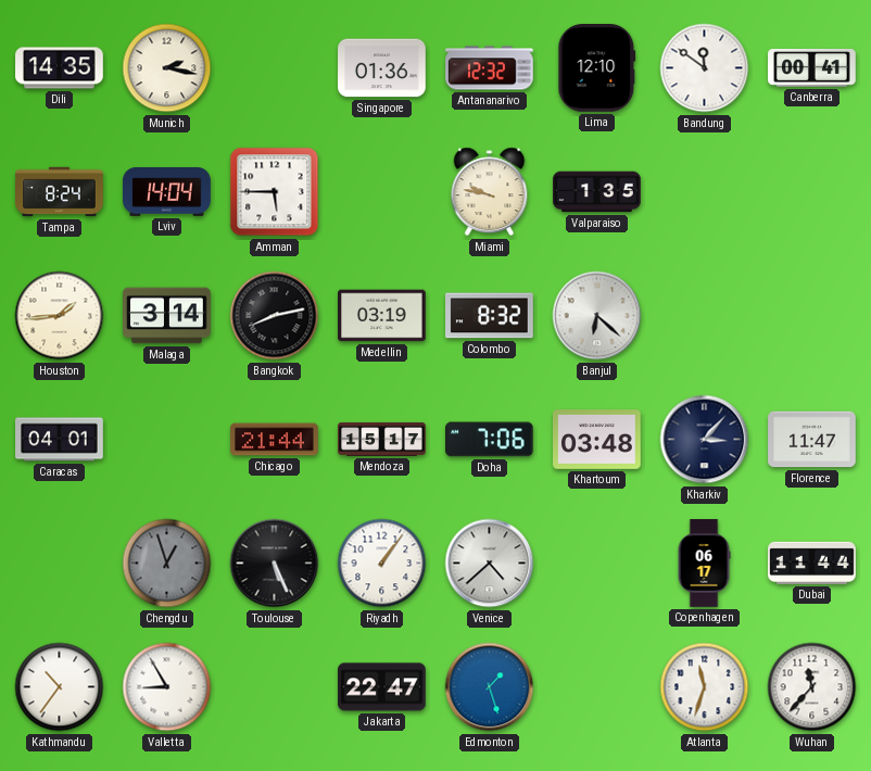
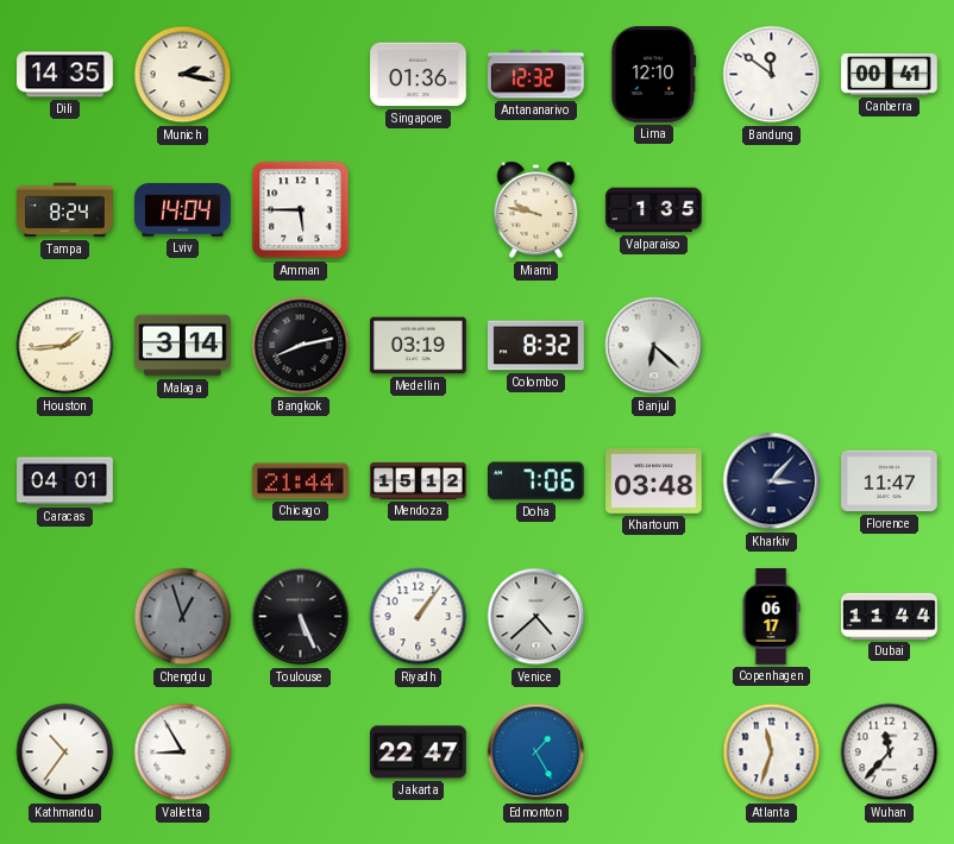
Mendoza: 15:17 -> 15:12
Edmonton: 1:27 -> 1:25
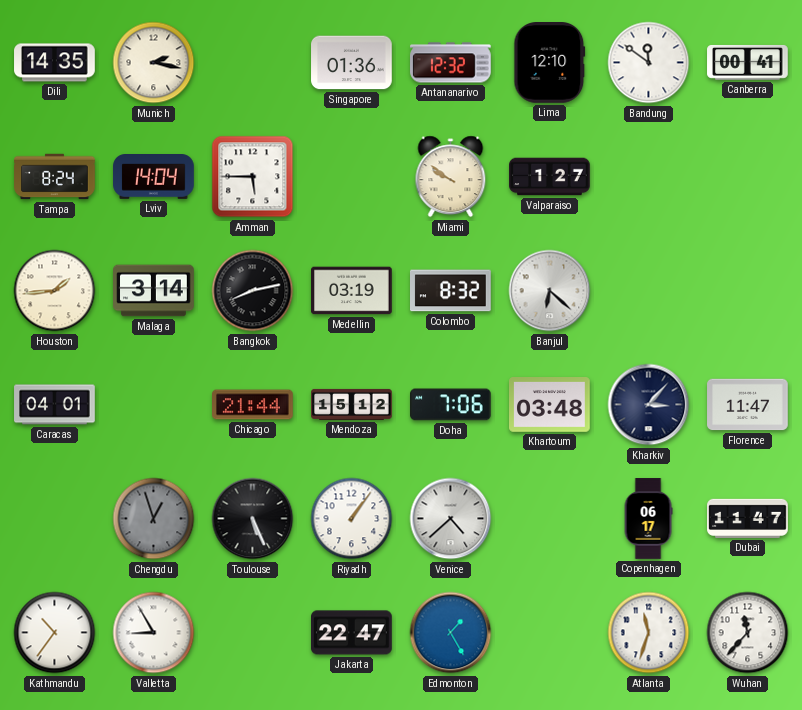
Miami: 9:47 -> 9:51
Valparaiso: 1:35 -> 1:27
Dubai: 11:44 -> 11:47
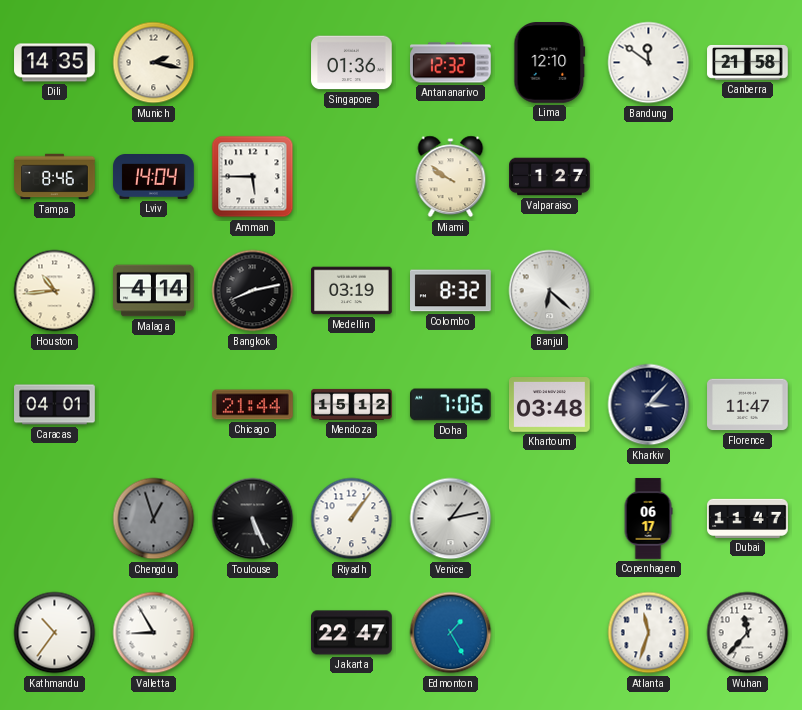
Canberra: 00:41 -> 21:58
Tampa: 8:24 -> 8:46
Houston: 1:44 -> 10:44
Malaga: 3:14 -> 4:14
Venice: 4:38 -> 1:13
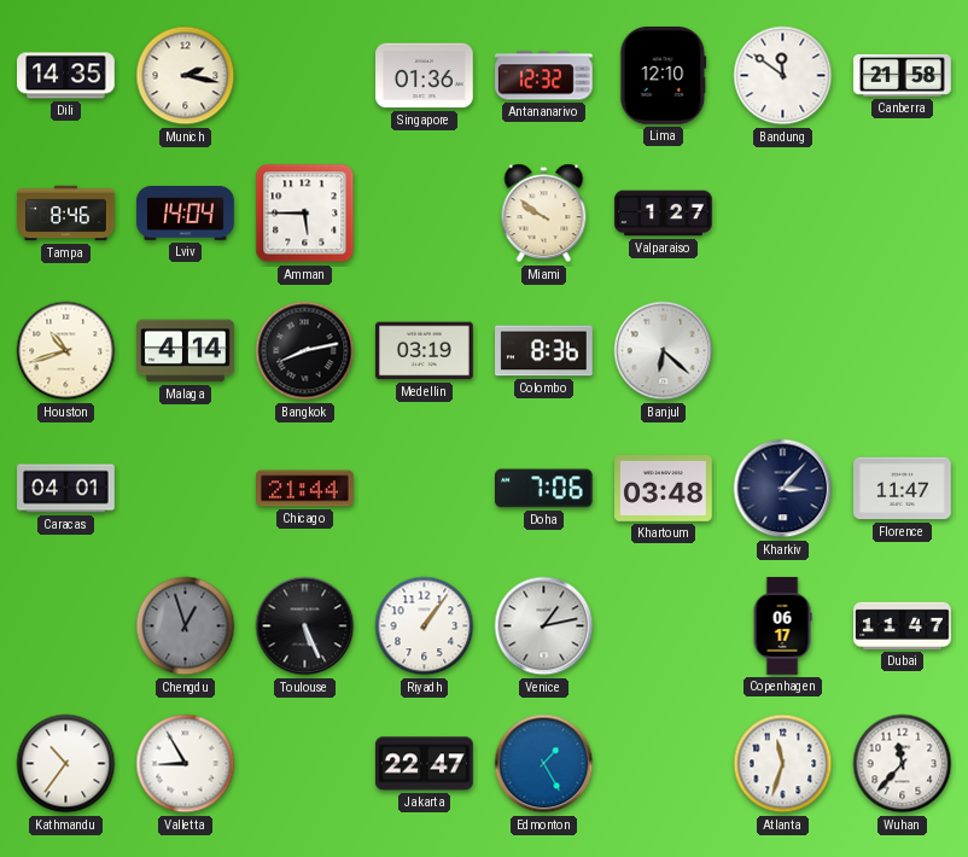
Houston: 10:44 -> 10:42
Colombo: 8:32 -> 8:36
Mendoza: 15:12 -> none
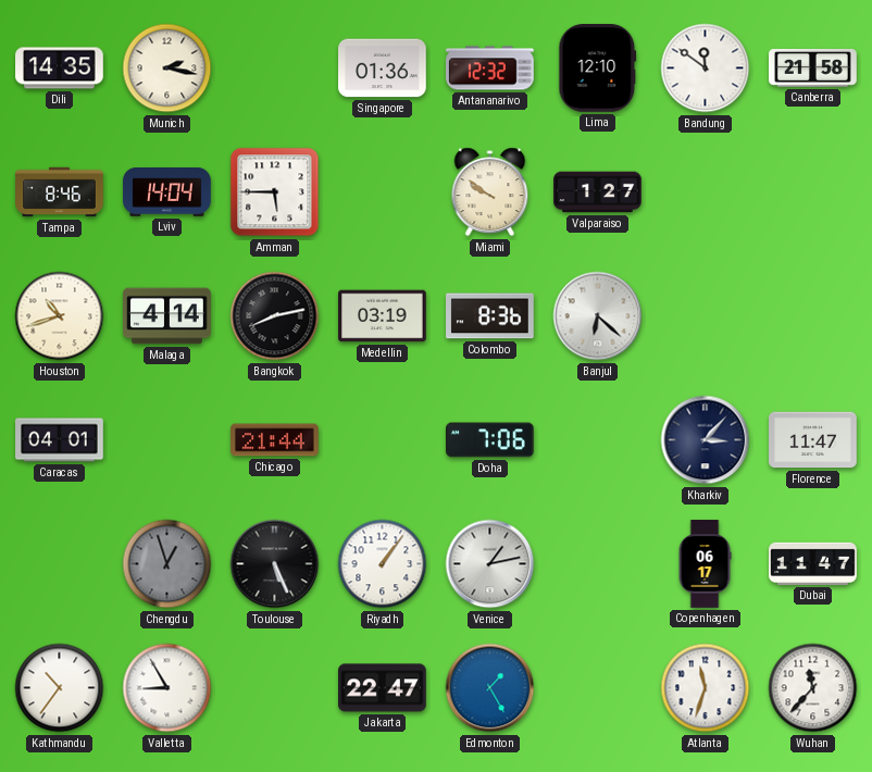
Khartoum: 03:48 -> none
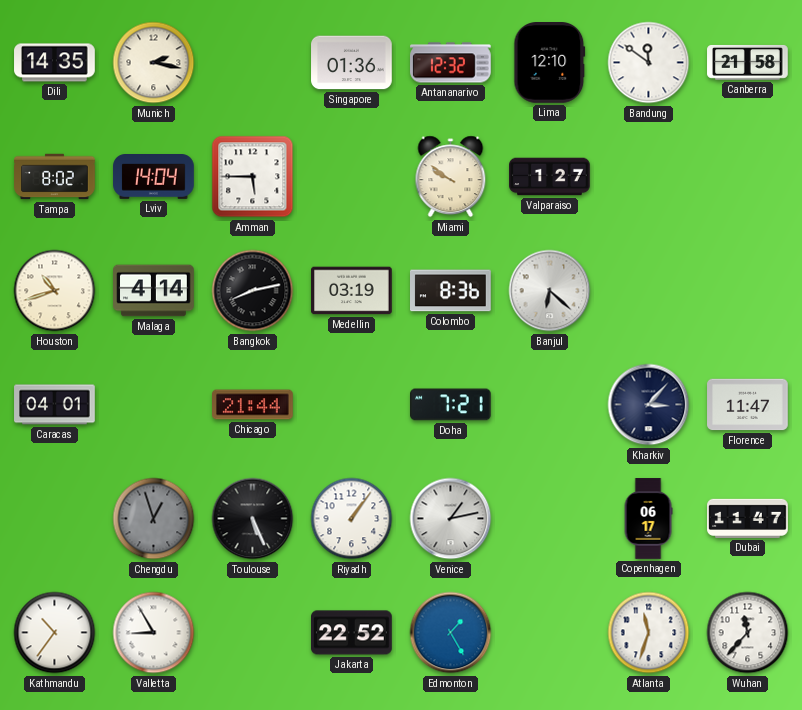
Tampa: 8:46 -> 8:02
Doha: 7:06 -> 7:21
Jakarta: 22:47 -> 22:52
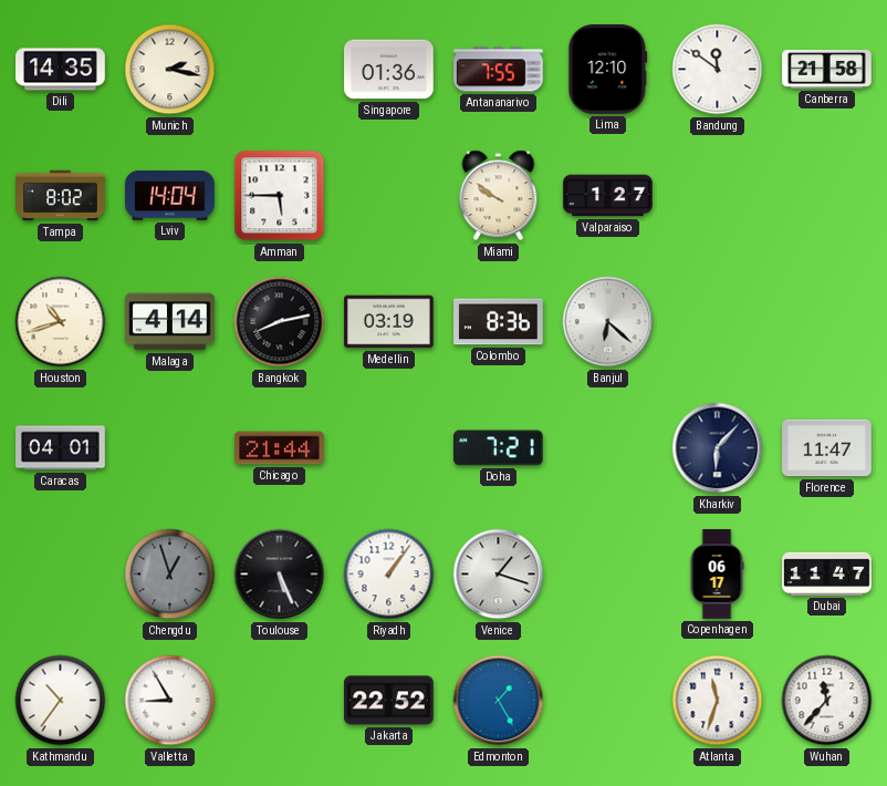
Antananarivo: 12:32 -> 7:55
Kharkiv: 3:07 -> 6:07
Venice: 1:13 -> 1:18
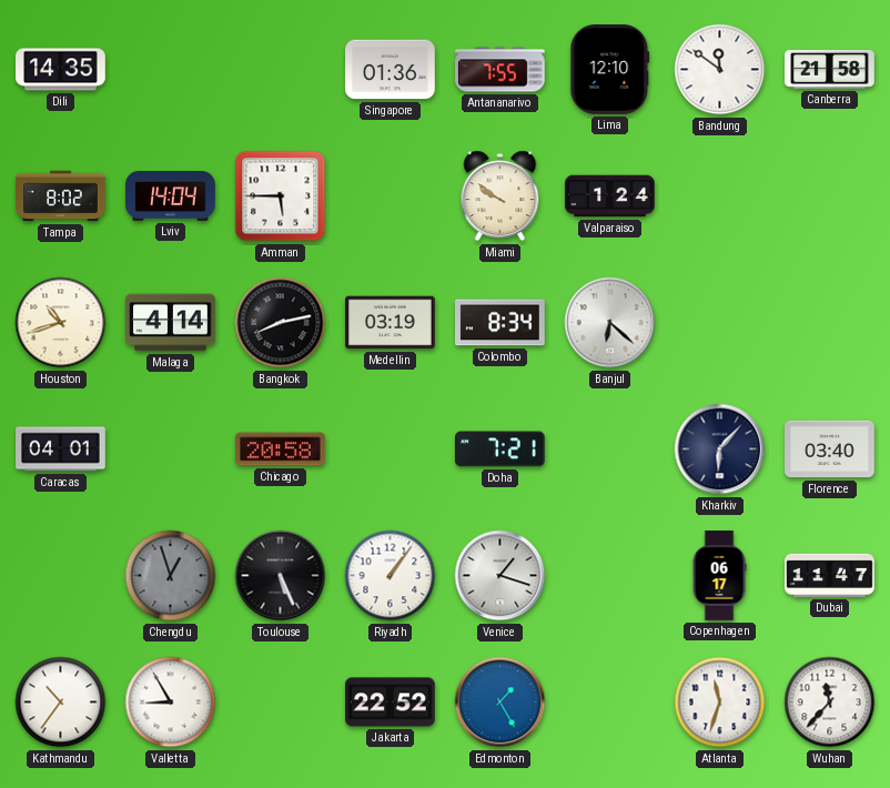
Munich: 2:17 -> none
Valparaiso: 1:27 -> 1:24
Colombo: 8:36 -> 8:34
Chicago: 21:44 -> 20:58
Florence: 11:47 -> 03:40
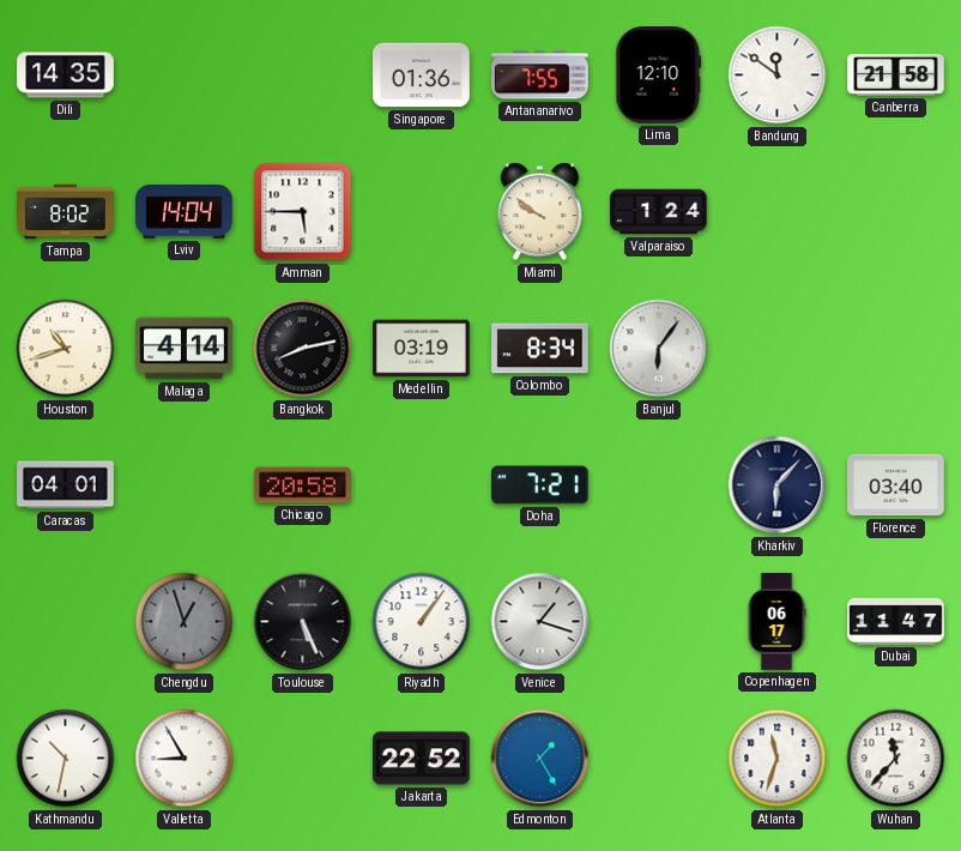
Banjul: 6:22 -> 6:06
Kathmandu: 10:36 -> 10:32
